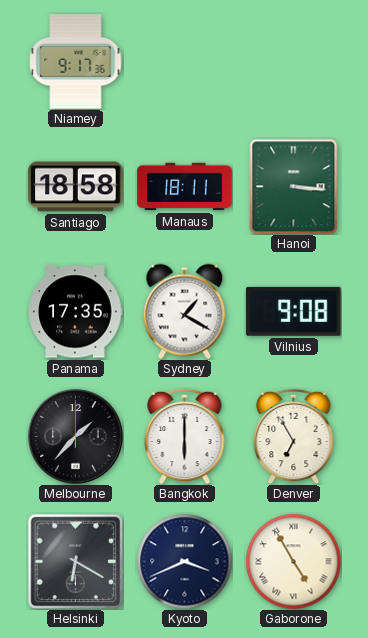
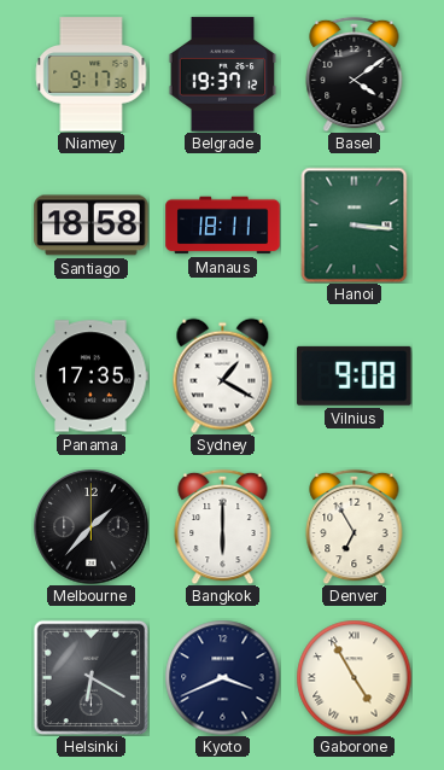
Belgrade: none -> 19:37
Basel: none -> 4:09
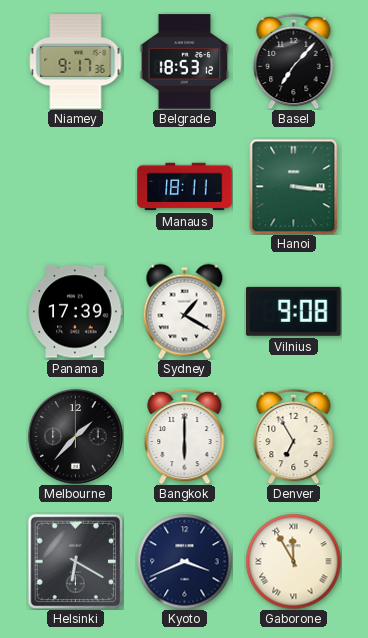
Belgrade: 19:37 -> 18:53
Basel: 4:09 -> 7:07
Santiago: 18:58 -> none
Panama: 17:35 -> 17:39
Gaborone: 4:55 -> 11:55
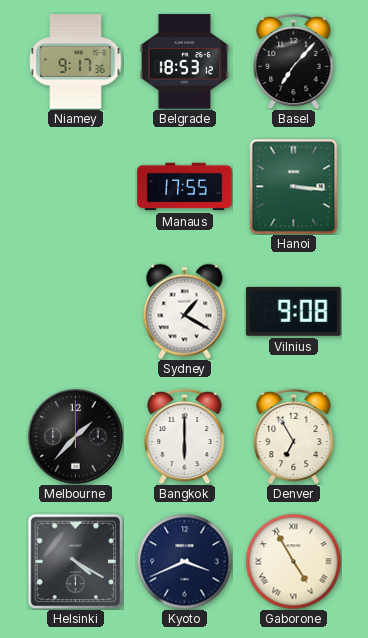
Manaus: 18:11 -> 17:55
Panama: 17:39 -> none
Helsinki: 6:20 -> 4:20
Gaborone: 11:55 -> 4:55
